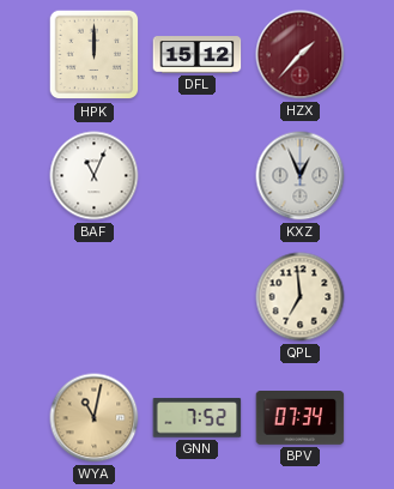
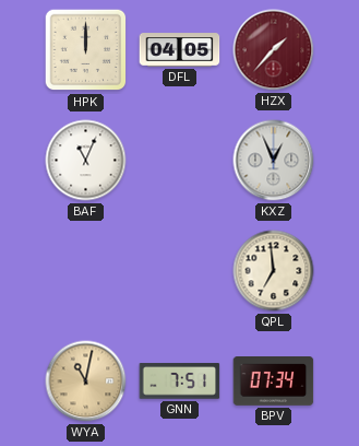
DFL: 15:12 -> 04:05
GNN: 7:52 -> 7:51
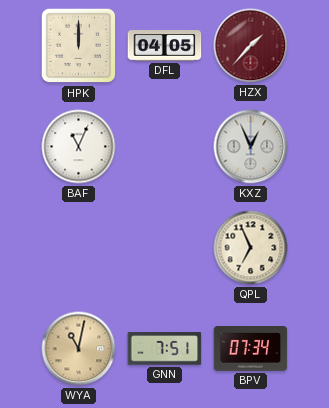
QPL: 6:59 -> 6:56
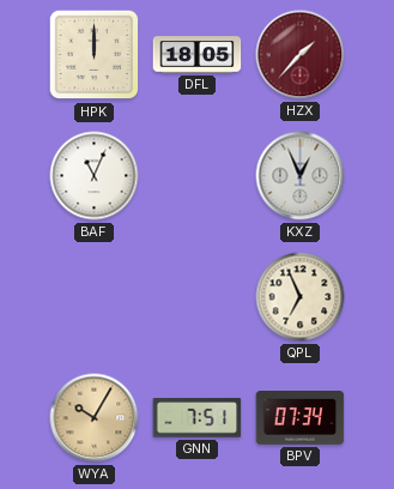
DFL: 04:05 -> 18:05
WYA: 11:02 -> 10:05
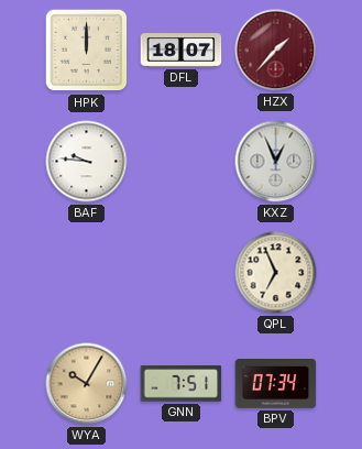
DFL: 18:05 -> 18:07
BAF: 11:04 -> 9:46
